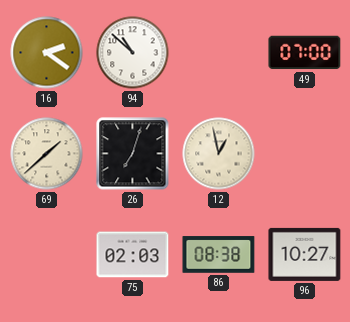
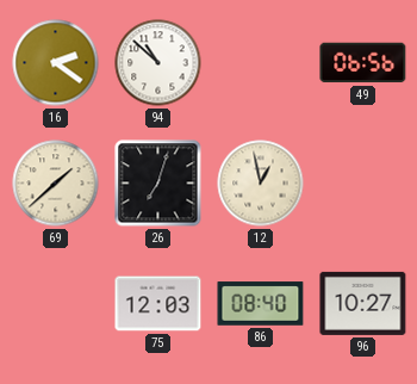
49: 07:00 -> 06:56
75: 02:03 -> 12:03
86: 08:38 -> 08:40
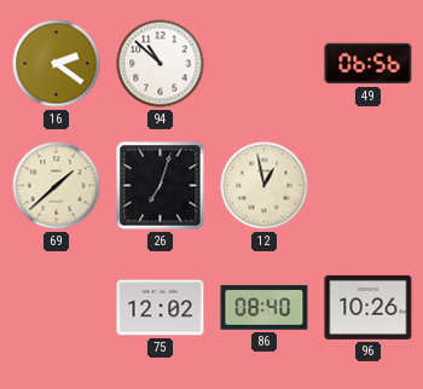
75: 12:03 -> 12:02
96: 10:27 -> 10:26
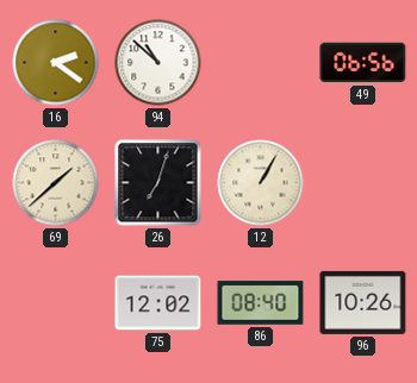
12: 12:58 -> 1:05
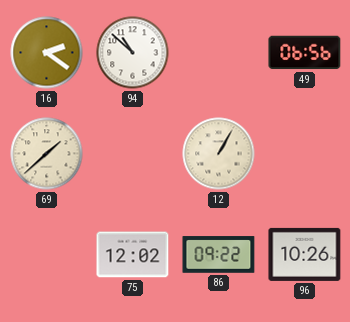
26: 7:03 -> none
86: 08:40 -> 09:22
